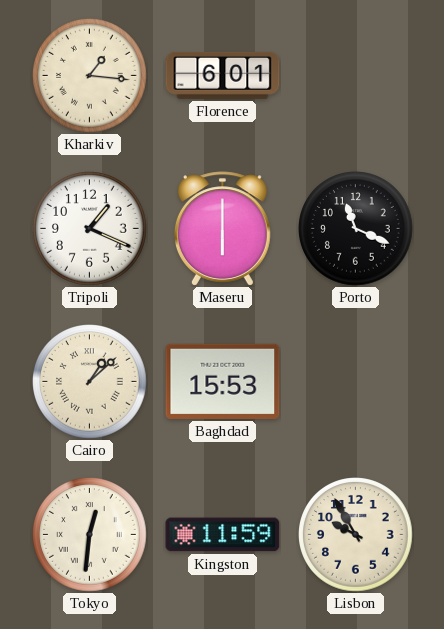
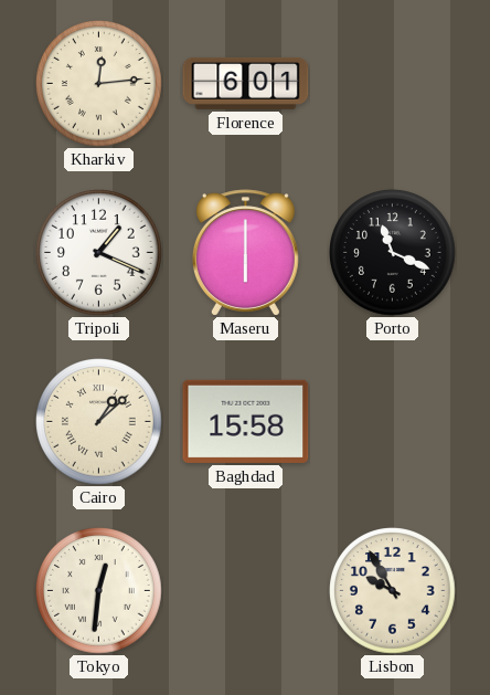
Kharkiv: 1:16 -> 12:14
Baghdad: 15:53 -> 15:58
Kingston: 11:59 -> none
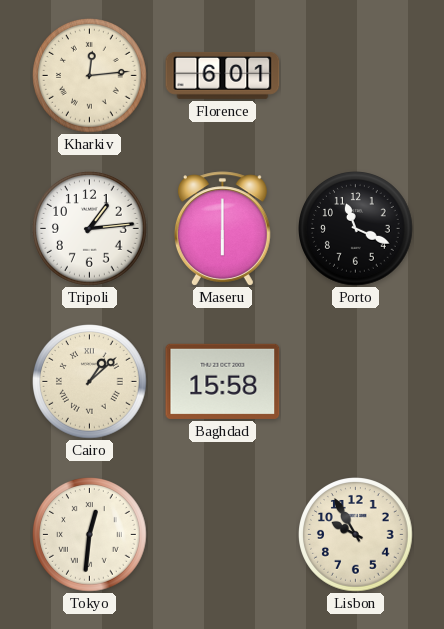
Tripoli: 1:19 -> 1:14
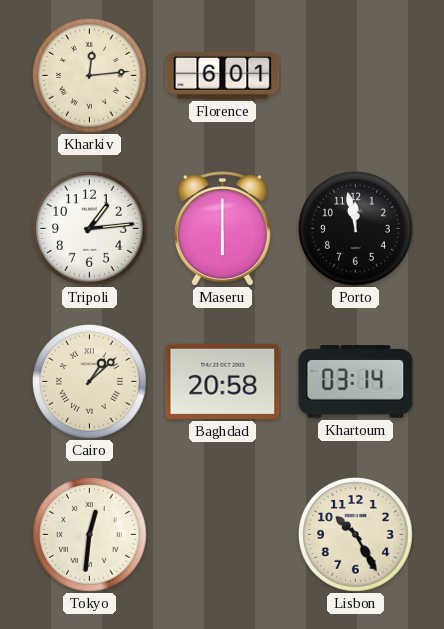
Porto: 11:19 -> 11:58
Baghdad: 15:58 -> 20:58
Khartoum: none -> 03:14
Lisbon: 9:55 -> 10:25
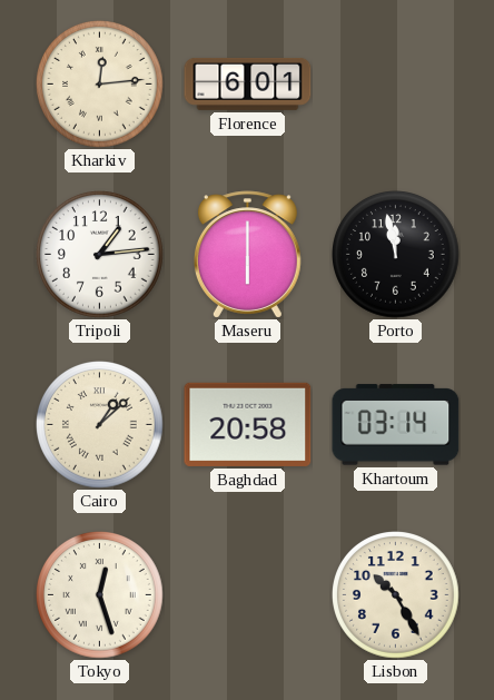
Tokyo: 12:31 -> 12:27
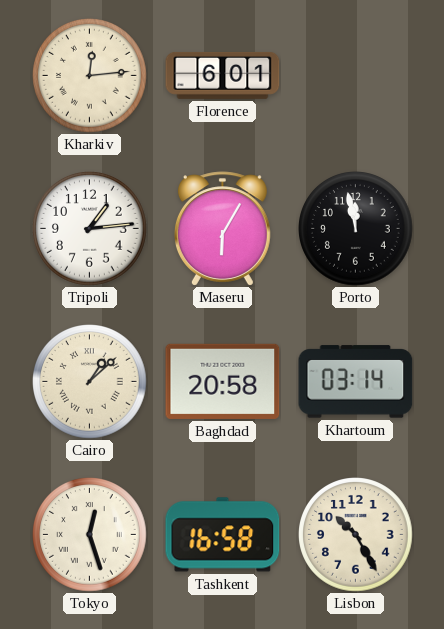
Maseru: 6:00 -> 6:05
Tashkent: none -> 16:58
